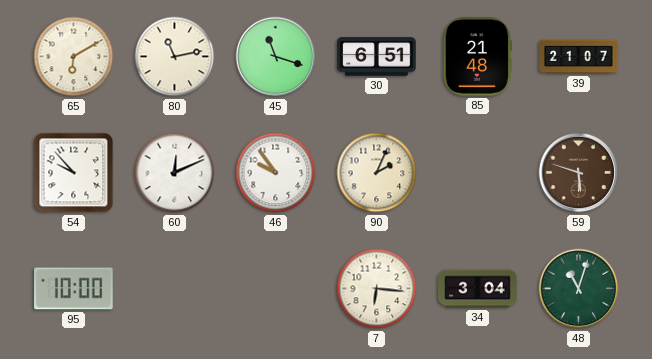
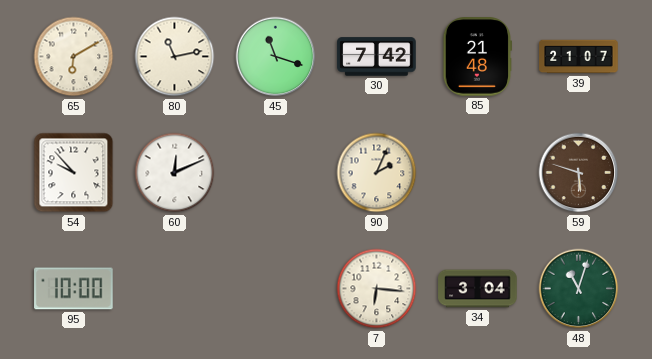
30: 6:51 -> 7:42
46: 9:54 -> none
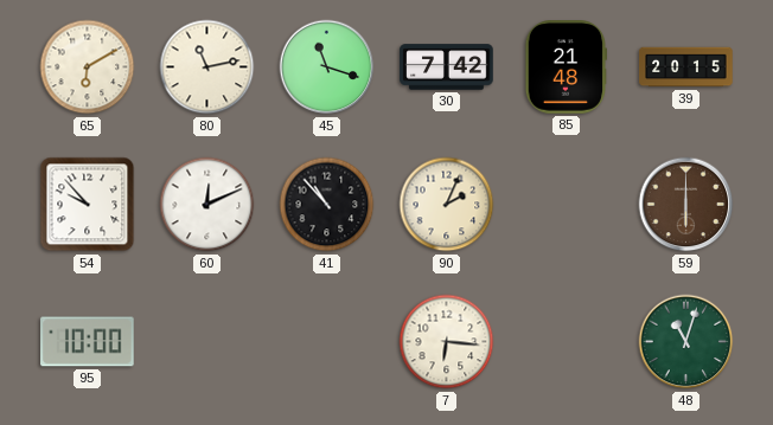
39: 21:07 -> 20:15
41: none -> 10:53
59: 5:48 -> 6:00
34: 3:04 -> none
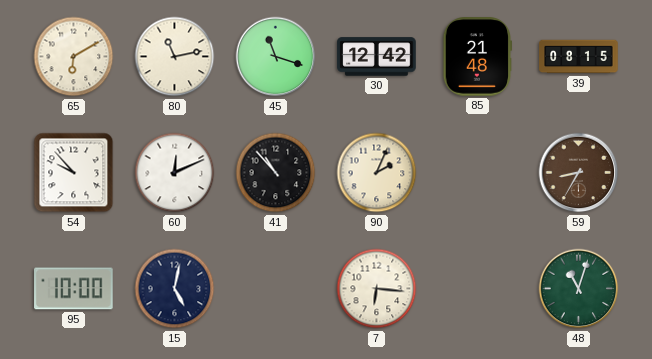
30: 7:42 -> 12:42
39: 20:15 -> 08:15
59: 6:00 -> 8:35
15: none -> 5:02
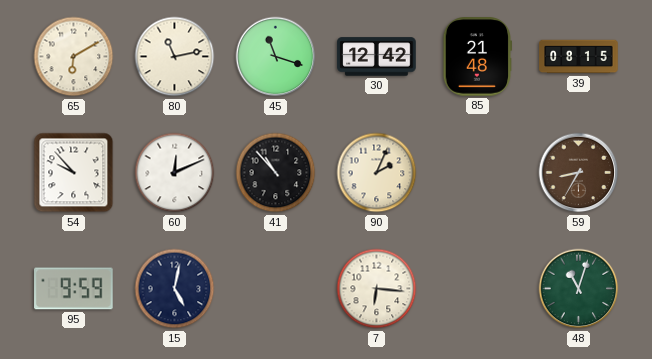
95: 10:00 -> 9:59
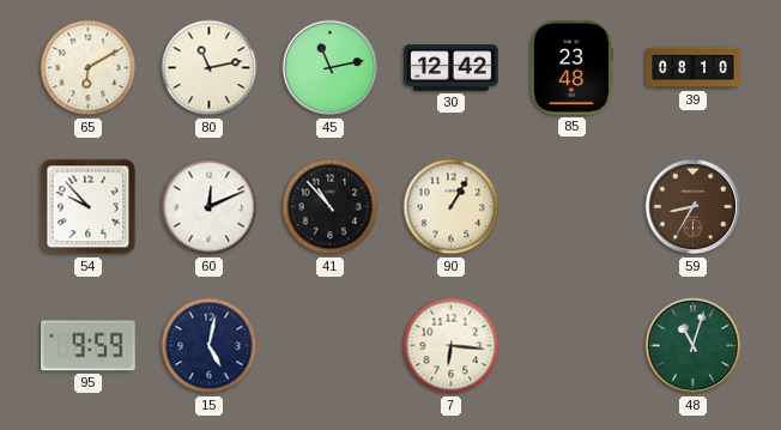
45: 11:18 -> 11:13
85: 21:48 -> 23:48
39: 08:15 -> 08:10
90: 2:04 -> 1:05
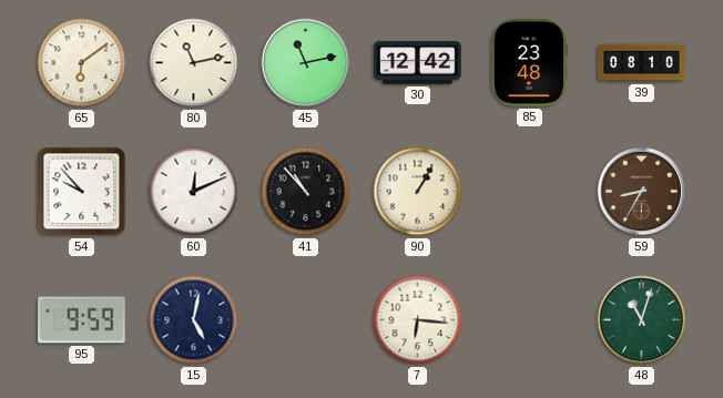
65: 6:10 -> 6:09
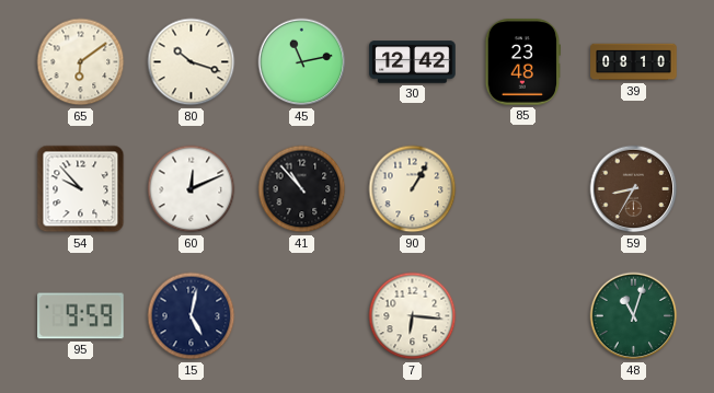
80: 11:13 -> 10:18
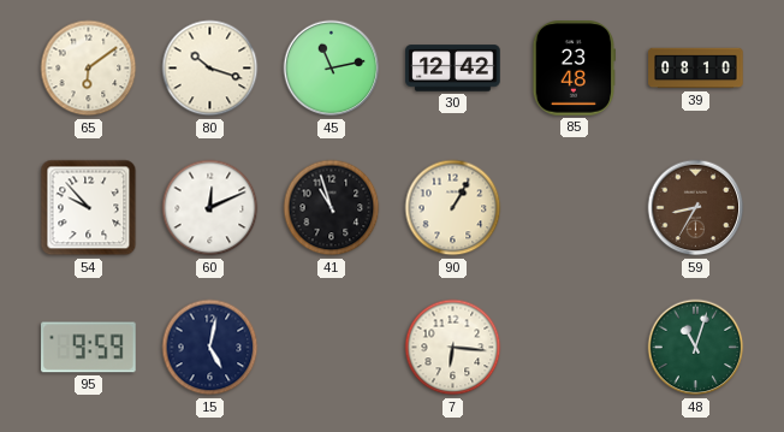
41: 10:53 -> 10:57
